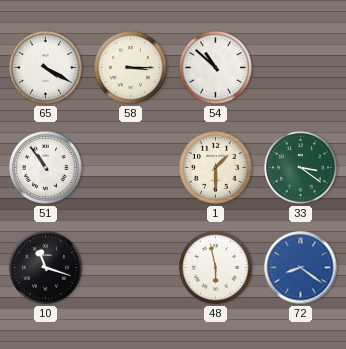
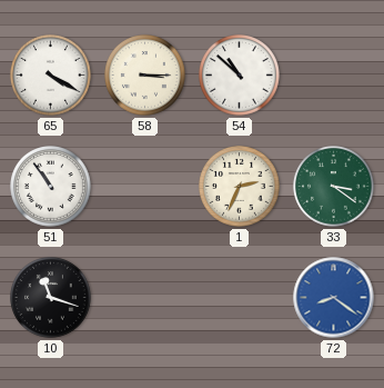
1: 1:30 -> 2:34
48: 5:58 -> none
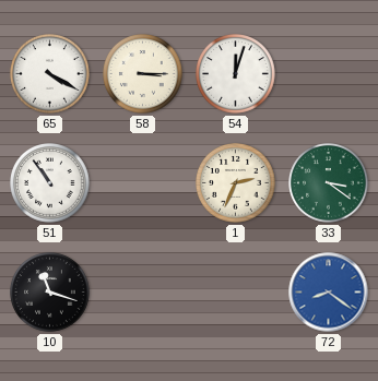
54: 10:52 -> 12:03
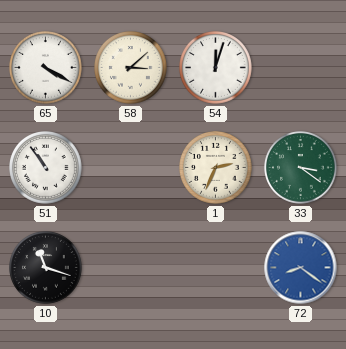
58: 3:15 -> 3:08
